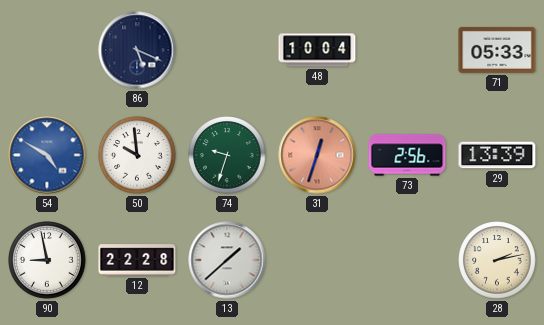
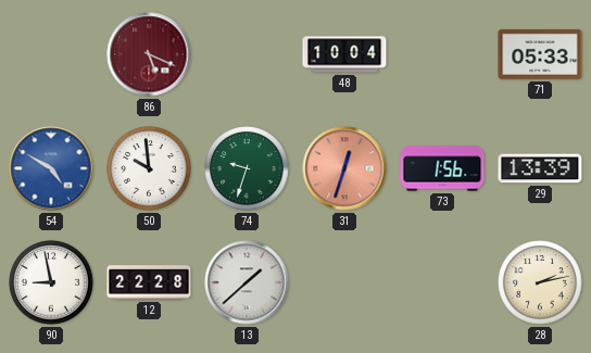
86 dial: navy -> burgundy
73: 2:56 -> 1:56
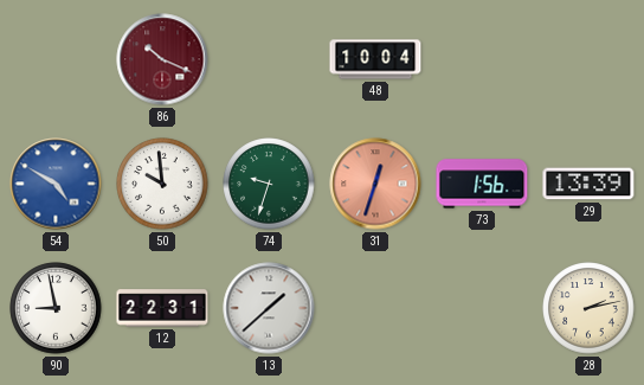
86: 5:19 -> 10:19
71: 05:33 -> none
12: 22:28 -> 22:31
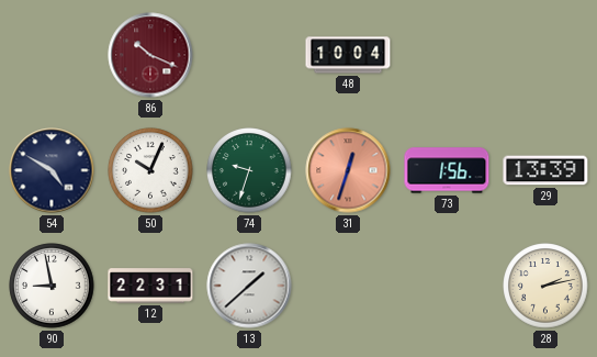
54 dial: blue -> navy
50: 9:59 -> 10:04
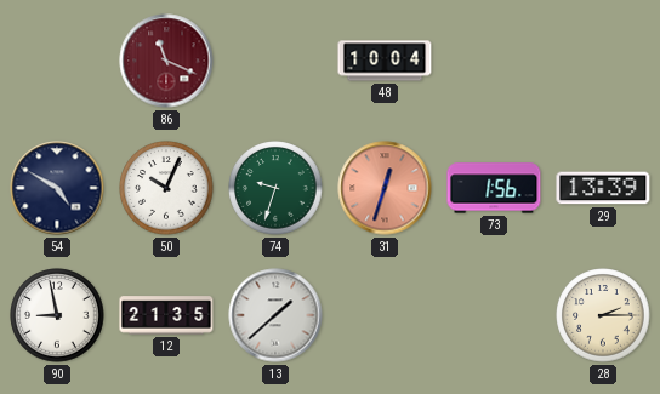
86: 10:19 -> 11:19
12: 22:31 -> 21:35
28: 2:13 -> 2:15
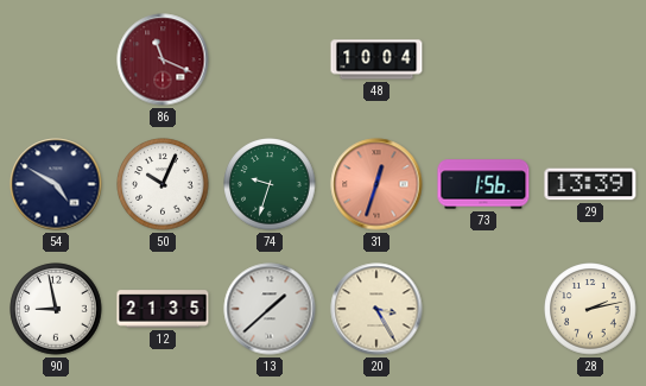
20: none -> 3:25
28: 2:15 -> 2:13
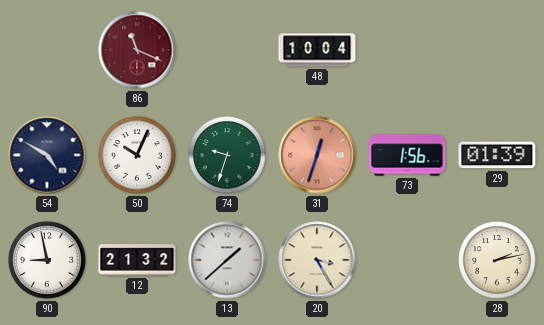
29: 13:39 -> 01:39
12: 21:35 -> 21:32
